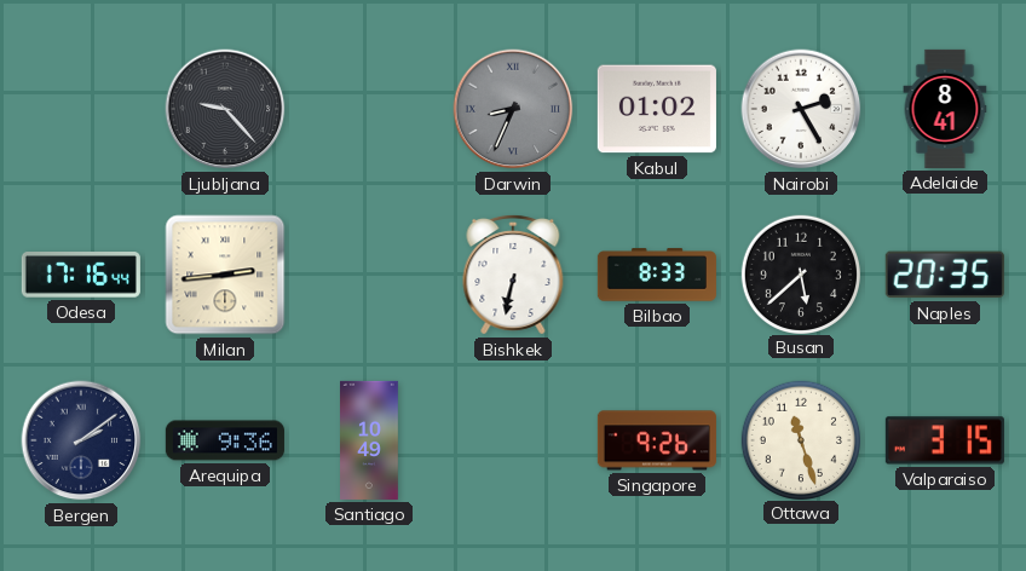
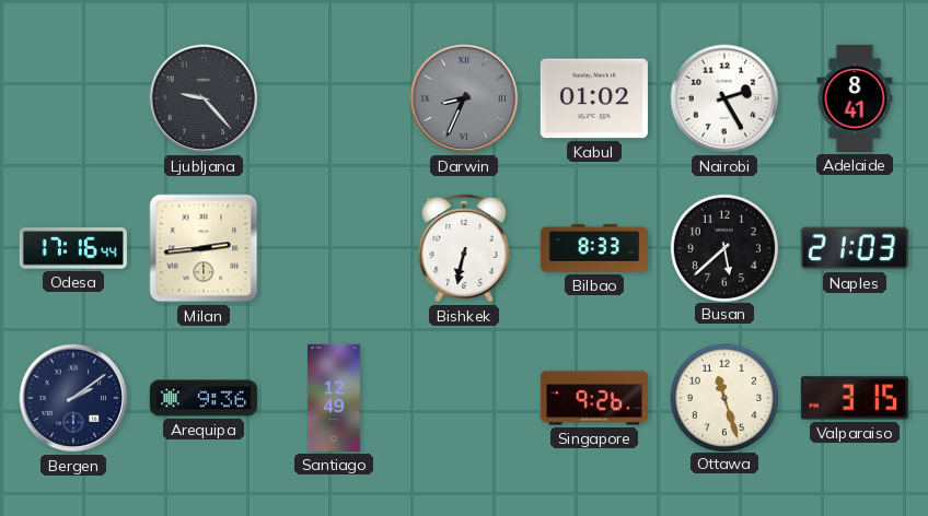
Naples: 20:35 -> 21:03
Santiago: 10:49 -> 12:49
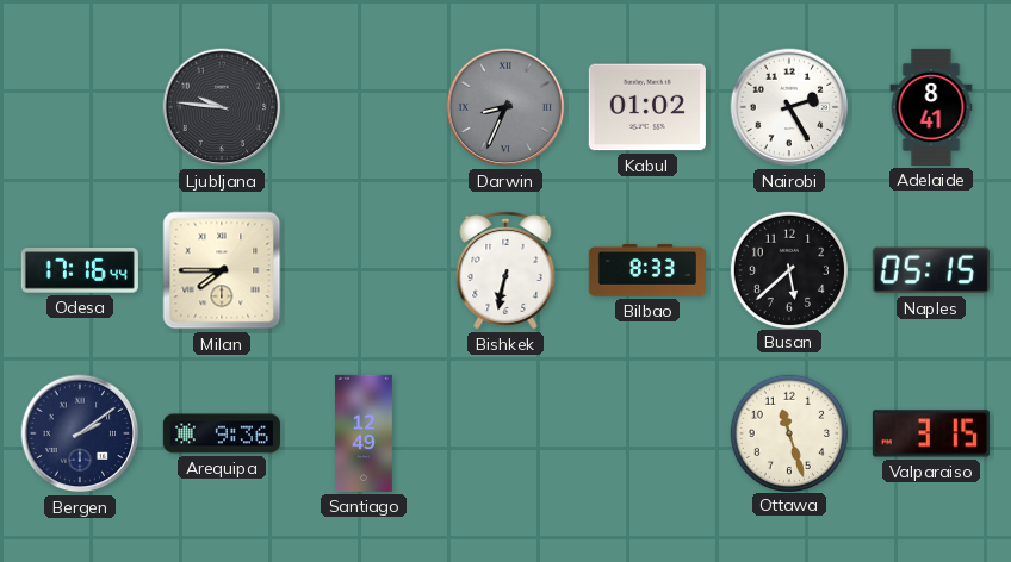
Ljubljana: 9:23 -> 9:46
Milan: 2:44 -> 7:45
Naples: 21:03 -> 05:15
Singapore: 9:26 -> none
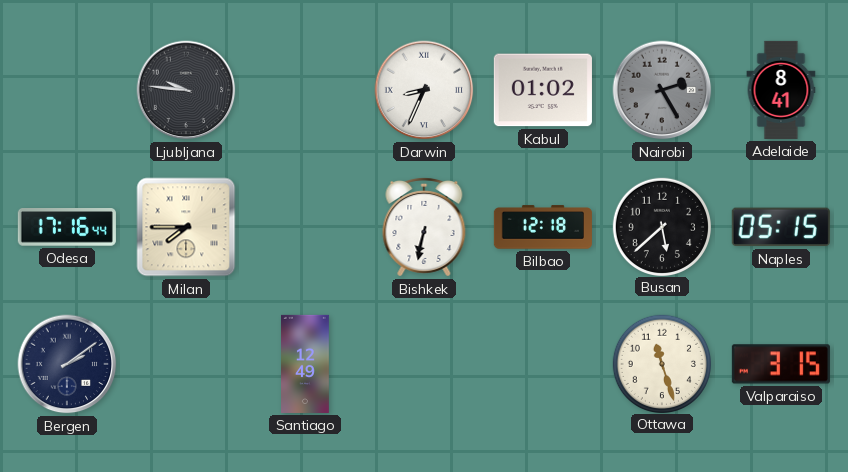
Darwin dial: grey -> white
Nairobi dial: white -> grey
Bilbao: 8:33 -> 12:18
Arequipa: 9:36 -> none
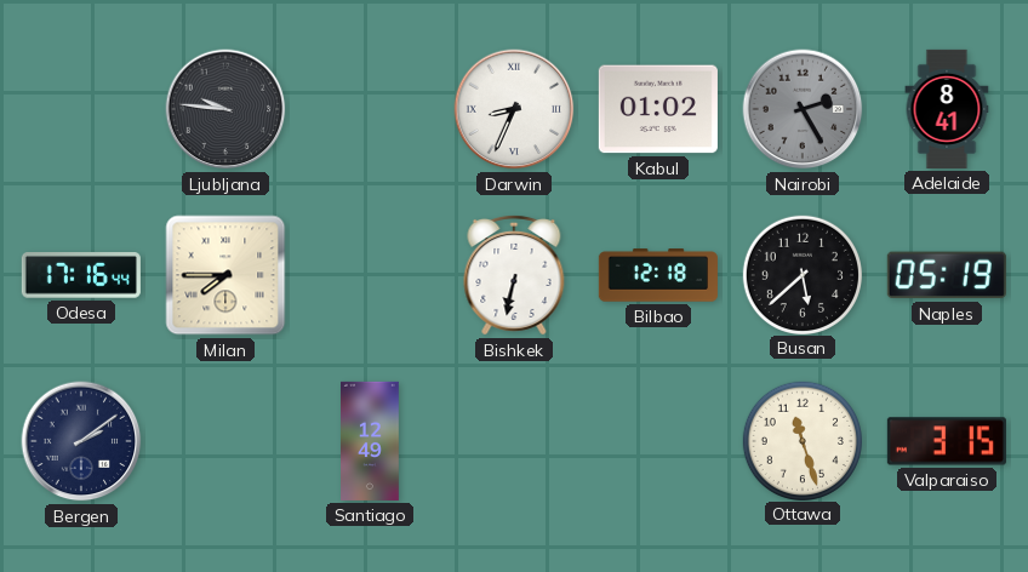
Naples: 05:15 -> 05:19
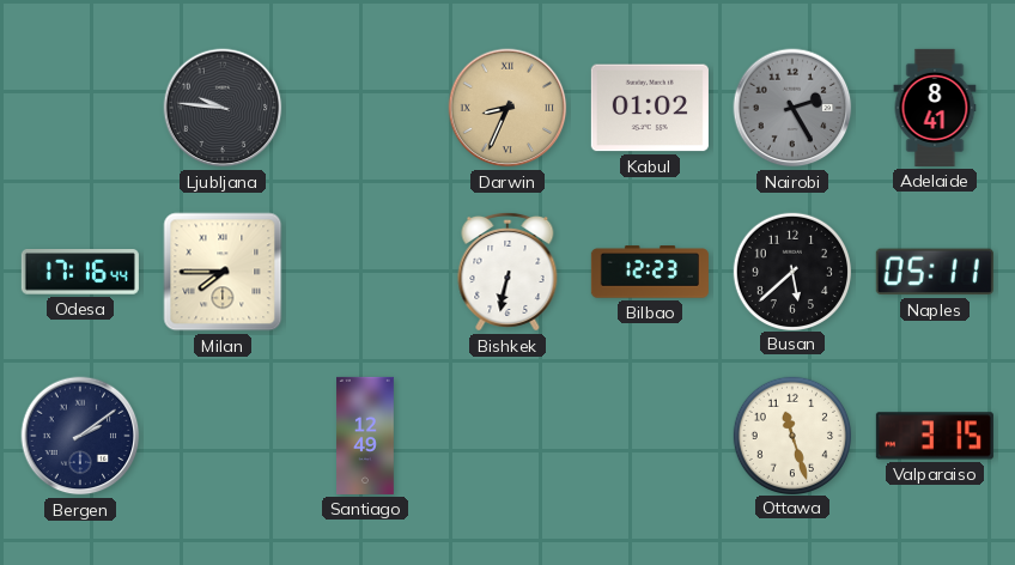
Darwin dial: white -> champagne
Bilbao: 12:18 -> 12:23
Naples: 05:19 -> 05:11
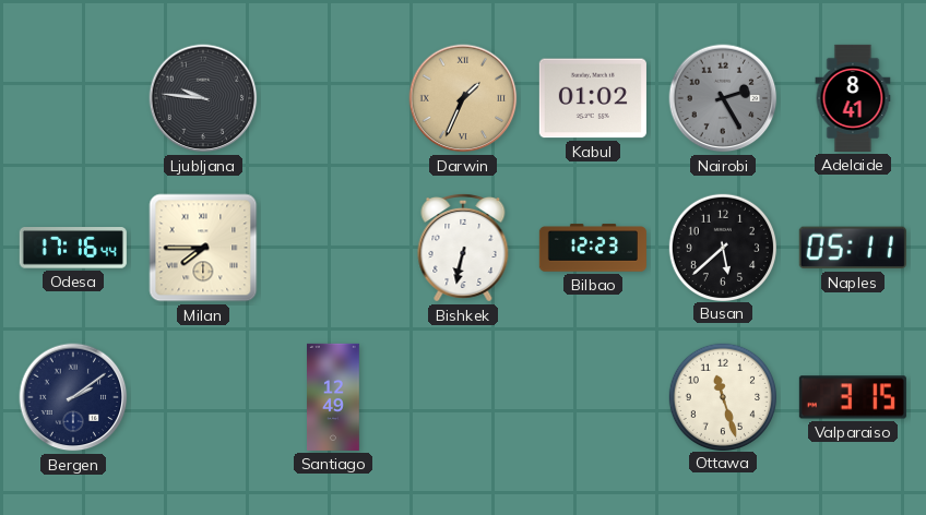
Darwin: 8:34 -> 1:34
